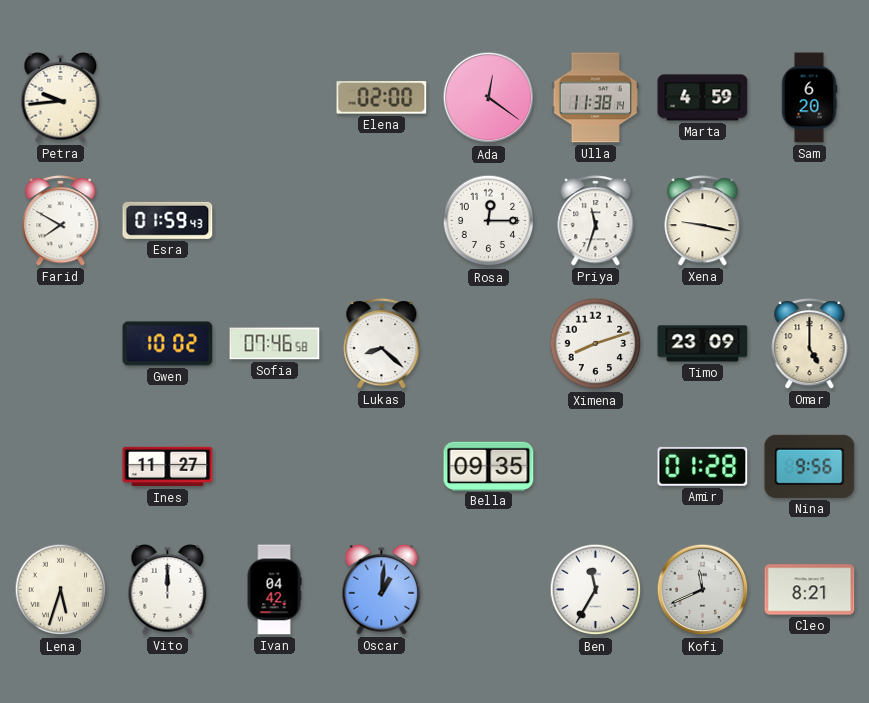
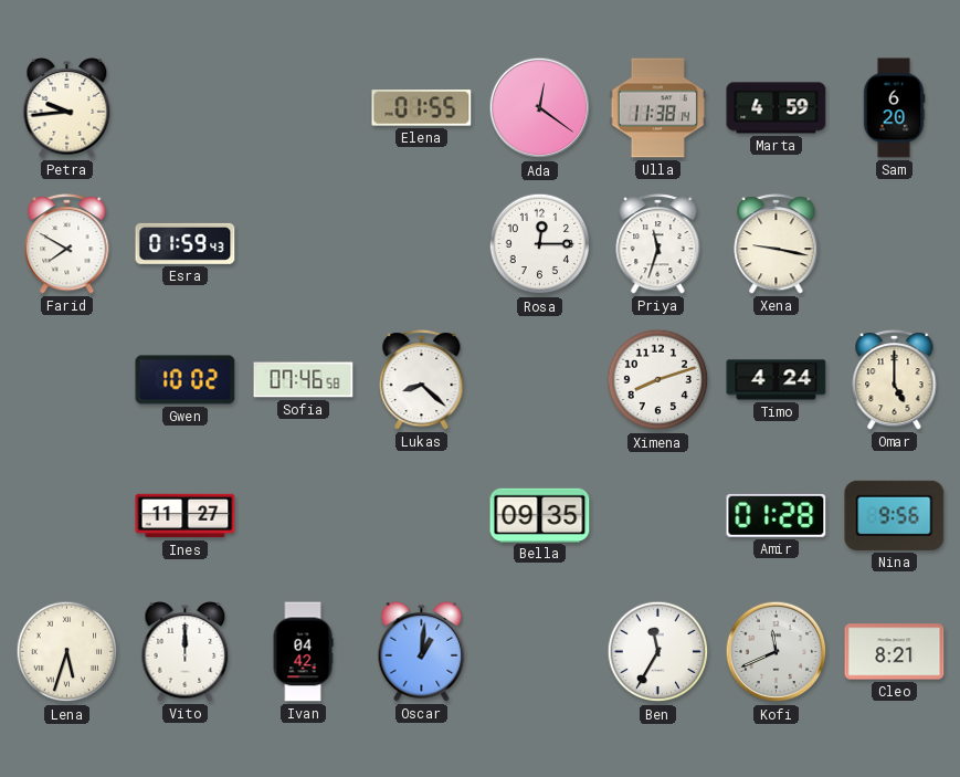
Elena: 02:00 -> 01:55
Timo: 23:09 -> 4:24
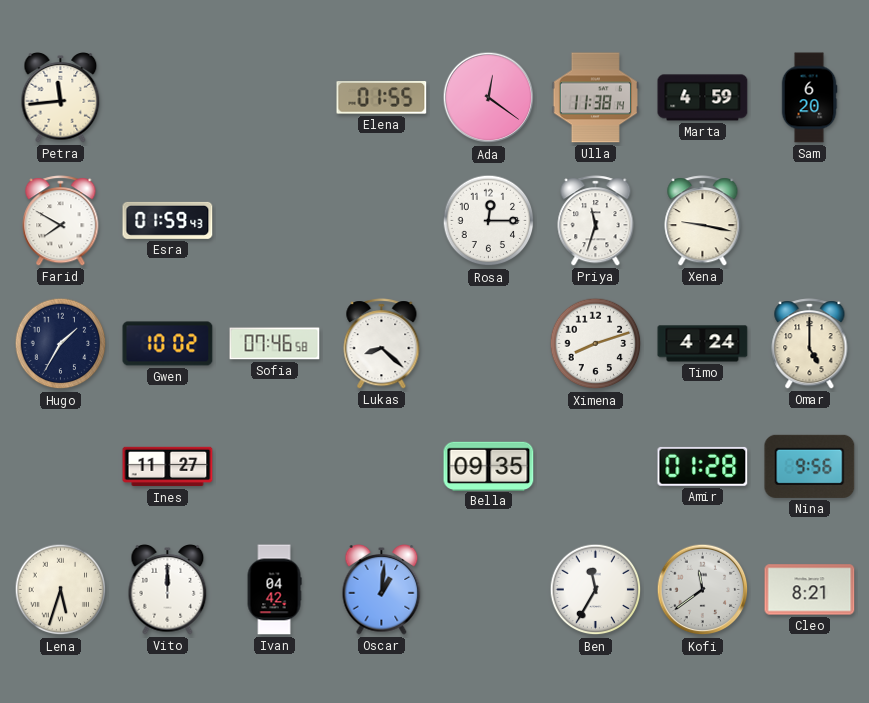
Petra: 9:44 -> 11:44
Hugo: none -> 1:35
Kofi: 11:41 -> 11:39
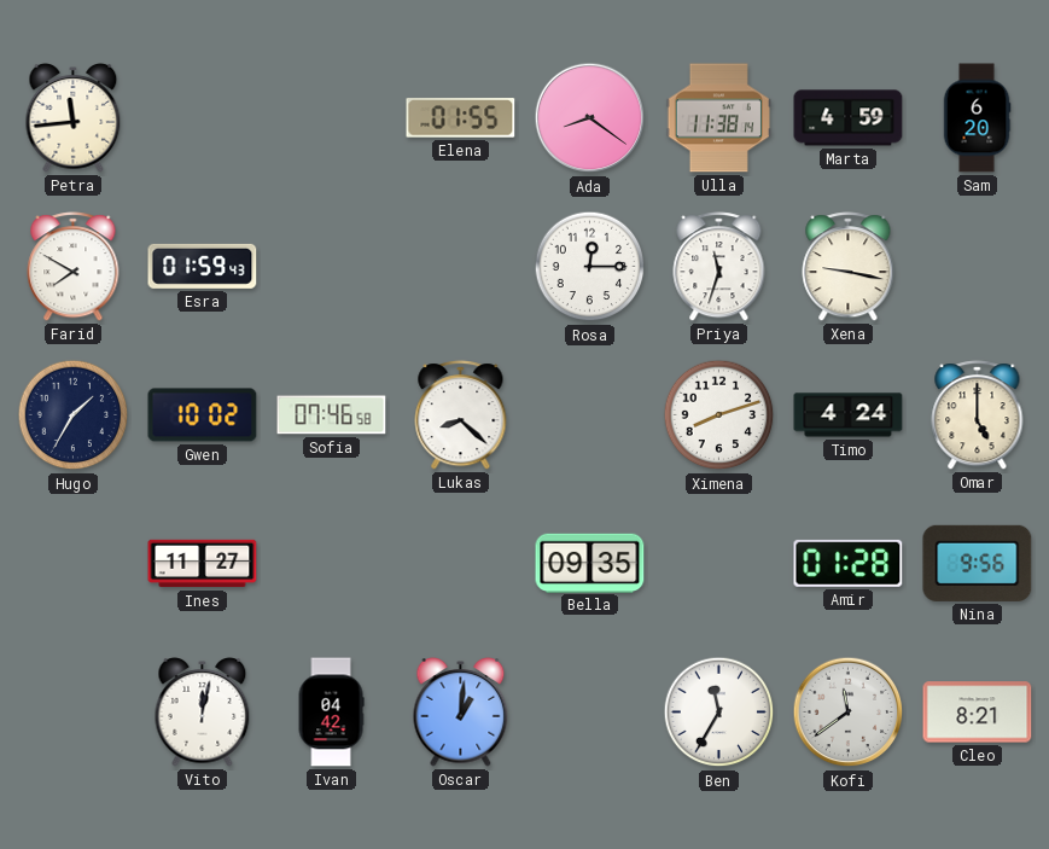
Ada: 12:21 -> 8:21
Lena: 5:33 -> none
Vito: 12:00 -> 12:02
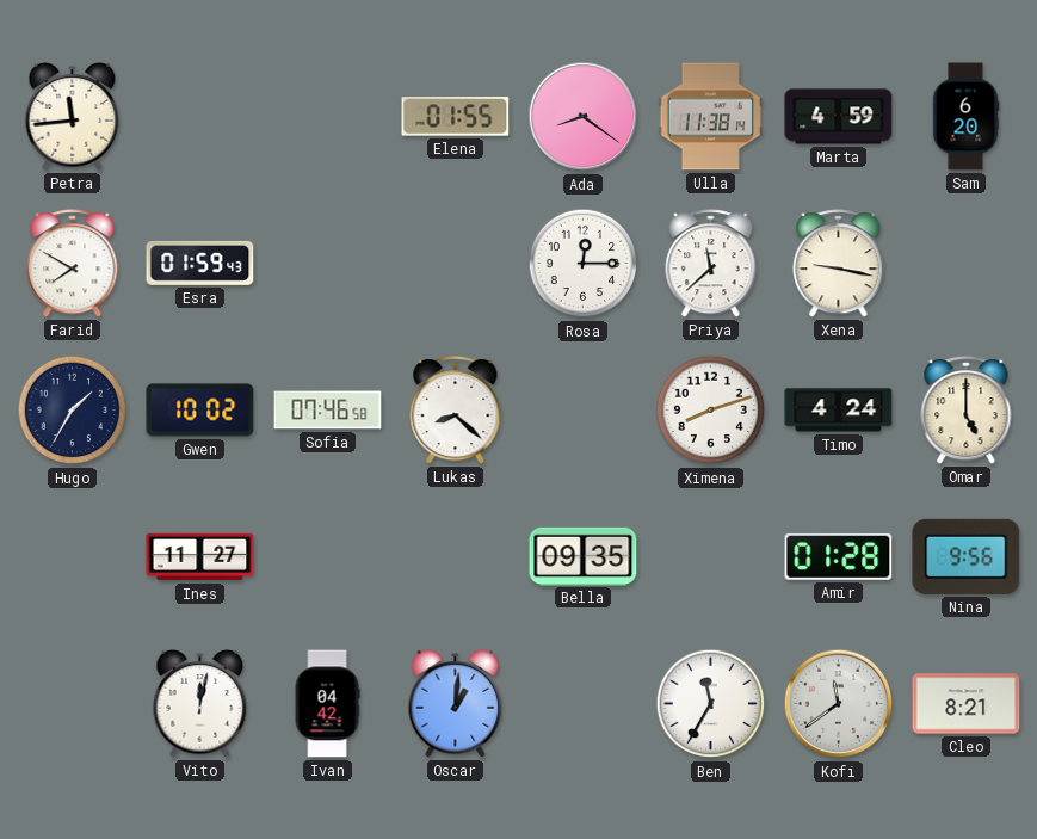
Priya: 11:33 -> 11:38
